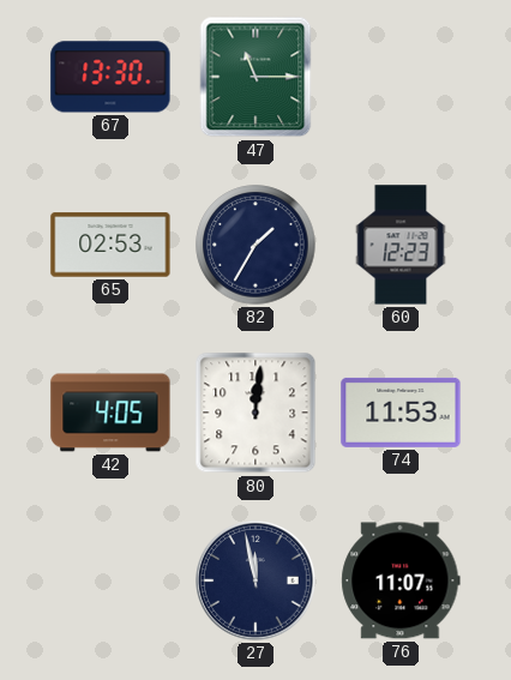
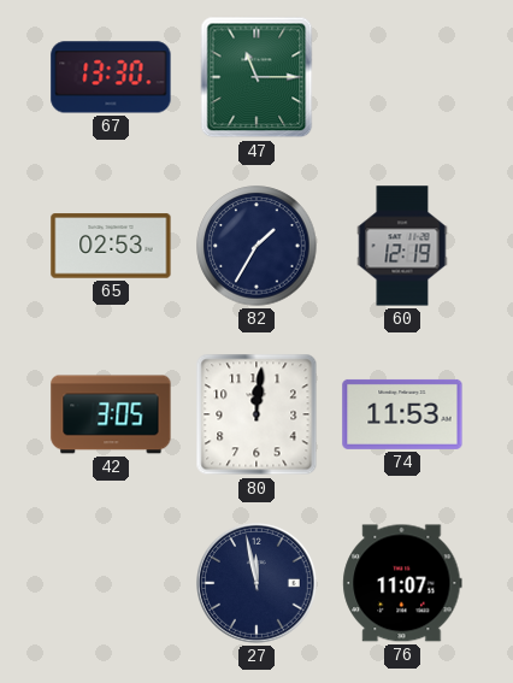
60: 12:23 -> 12:19
42: 4:05 -> 3:05
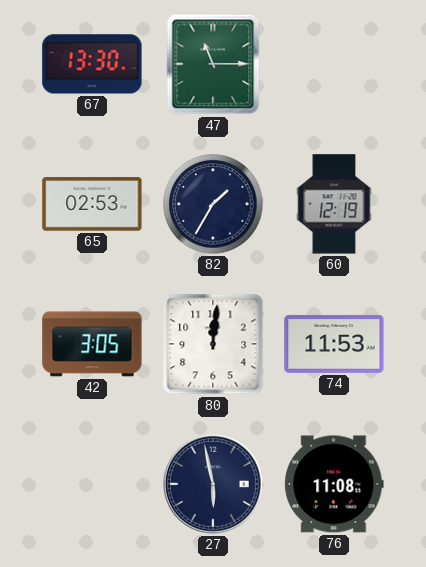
27: 11:58 -> 5:58
76: 11:07 -> 11:08
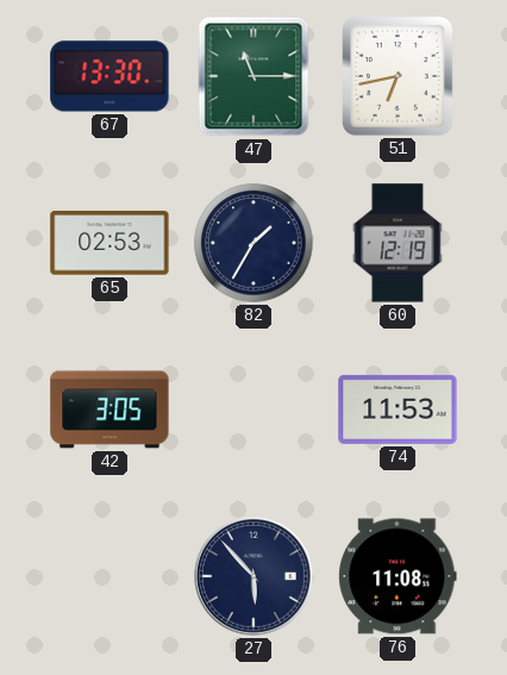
51: none -> 6:43
80: 12:01 -> none
27: 5:58 -> 5:53
